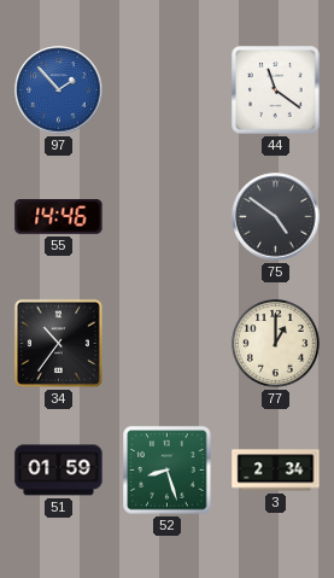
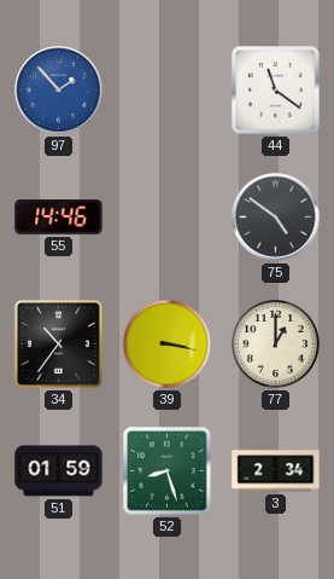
39: none -> 3:17
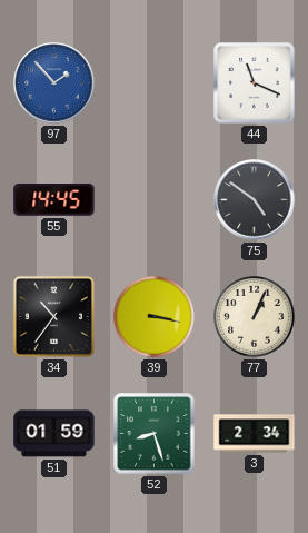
44: 11:21 -> 11:19
55: 14:46 -> 14:45
77: 1:00 -> 1:04
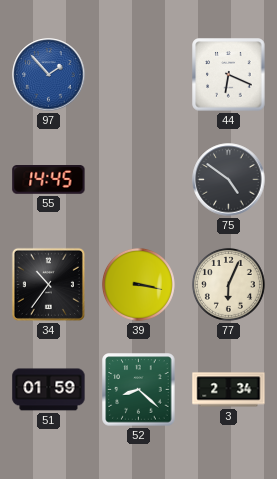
44: 11:19 -> 6:19
77: 1:04 -> 6:04
52: 8:27 -> 8:22
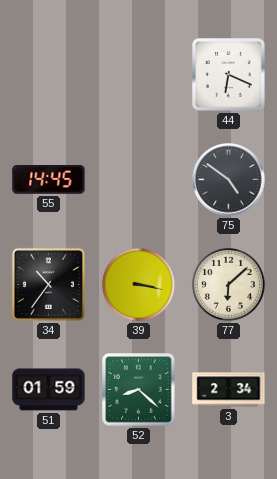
97: 1:53 -> none
77: 6:04 -> 6:08
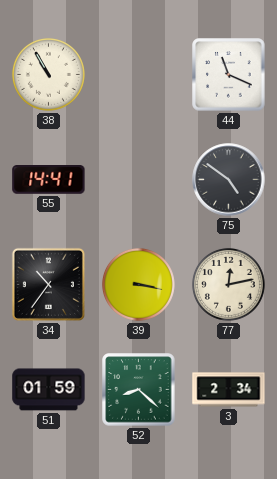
38: none -> 10:55
44: 6:19 -> 11:19
55: 14:45 -> 14:41
77: 6:08 -> 12:13
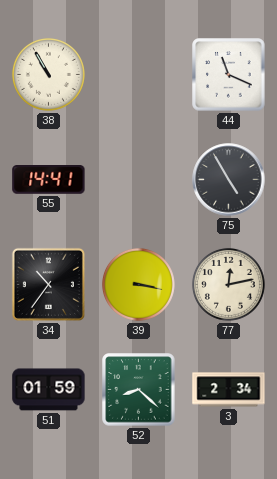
75: 4:51 -> 4:55
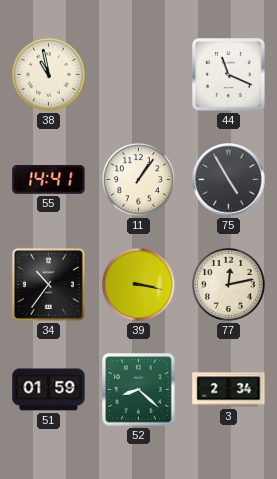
38: 10:55 -> 10:58
11: none -> 1:06
